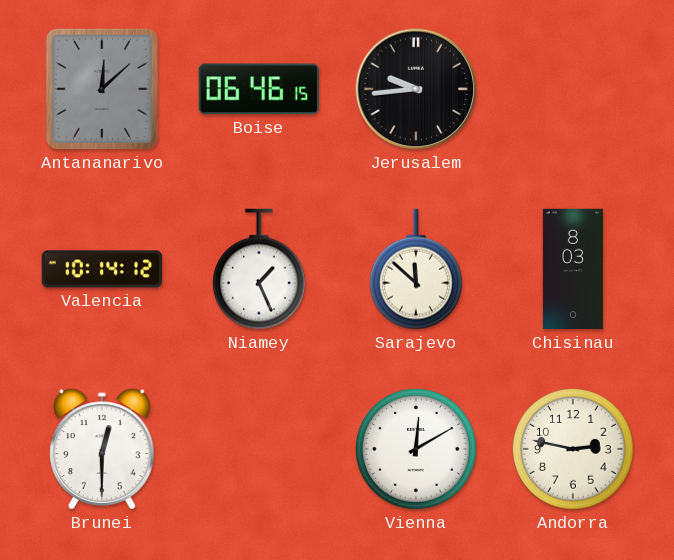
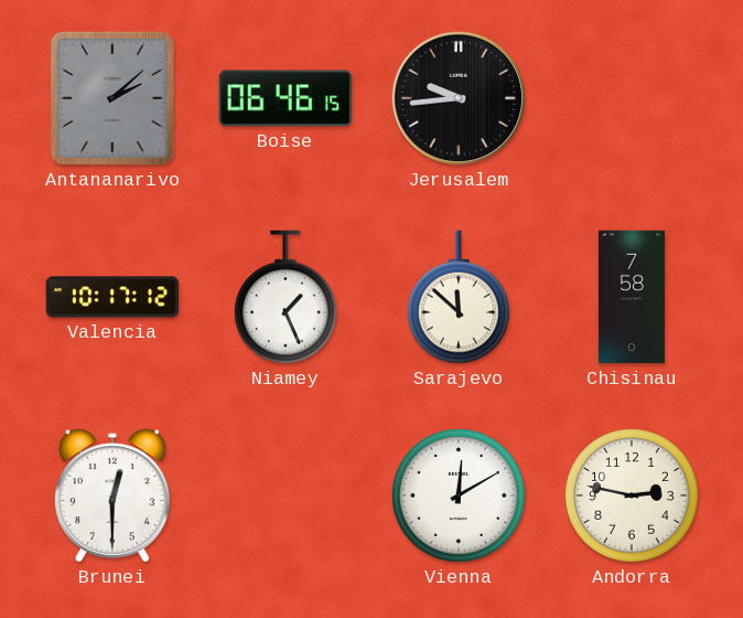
Antananarivo: 12:08 -> 2:08
Valencia: 10:14 -> 10:17
Chisinau: 8:03 -> 7:58
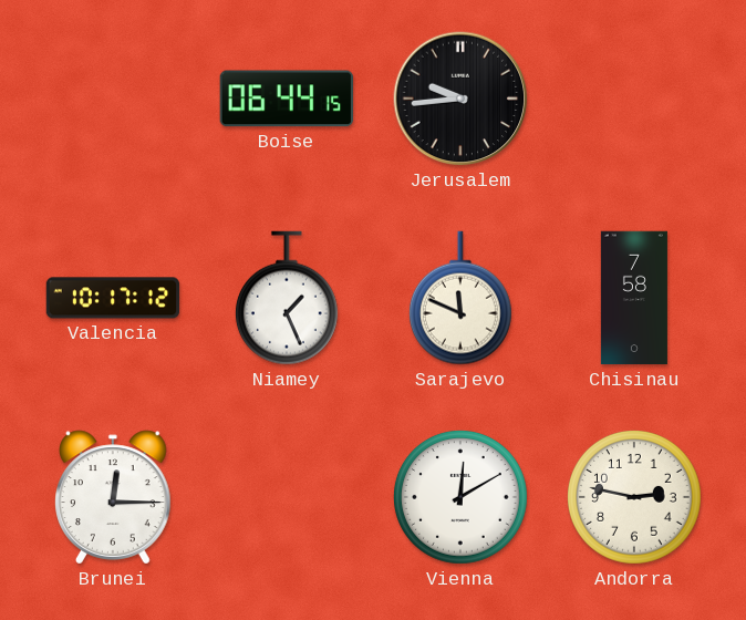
Antananarivo: 2:08 -> none
Boise: 06:46 -> 06:44
Sarajevo: 11:52 -> 11:49
Brunei: 12:30 -> 12:15
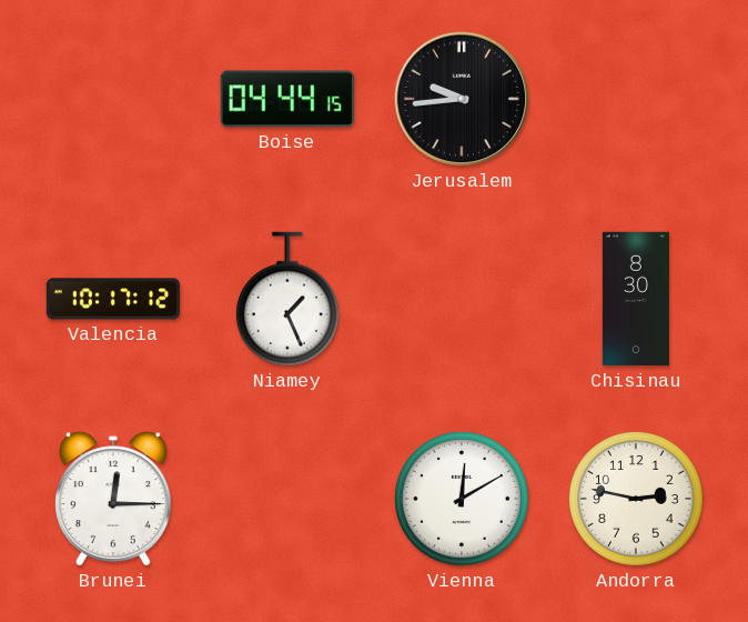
Boise: 06:44 -> 04:44
Sarajevo: 11:49 -> none
Chisinau: 7:58 -> 8:30
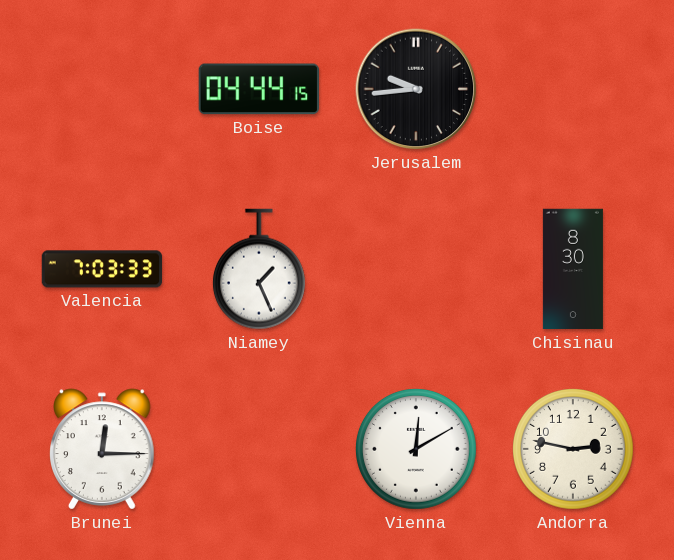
Valencia: 10:17 -> 7:03
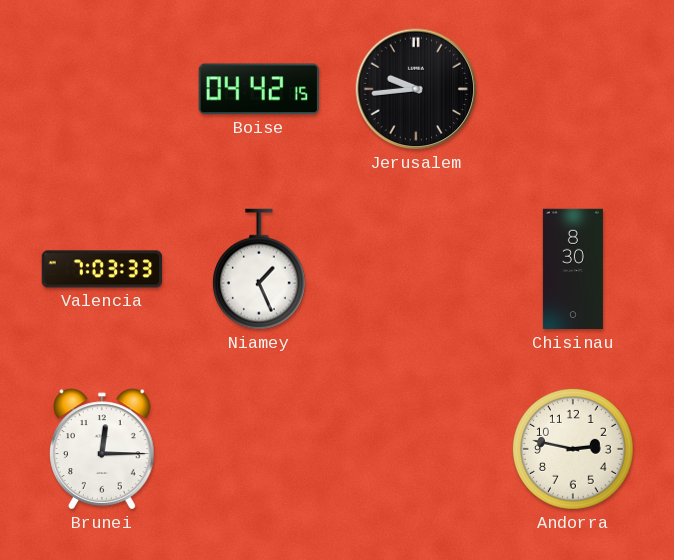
Boise: 04:44 -> 04:42
Vienna: 12:10 -> none
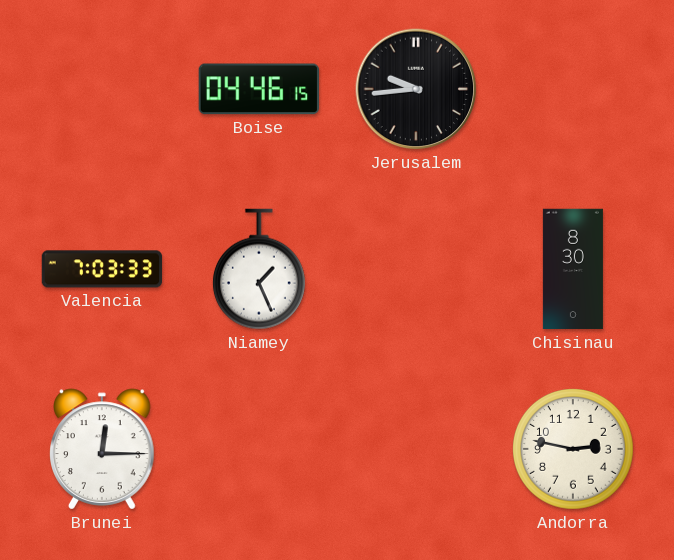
Boise: 04:42 -> 04:46
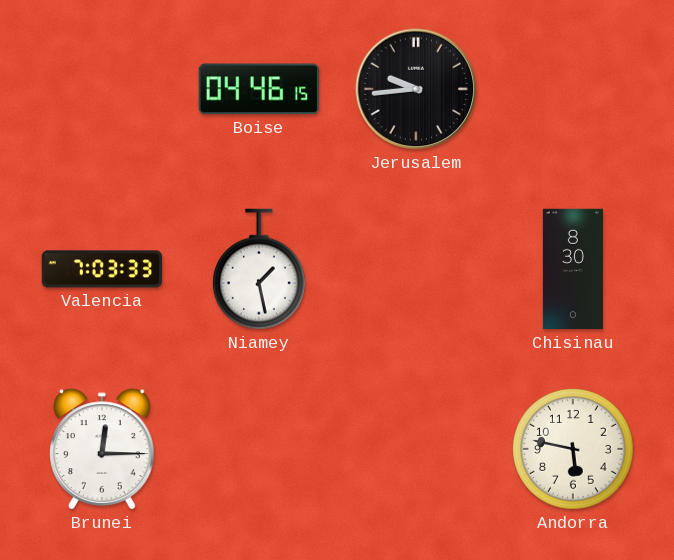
Niamey: 1:26 -> 1:28
Andorra: 2:47 -> 5:47
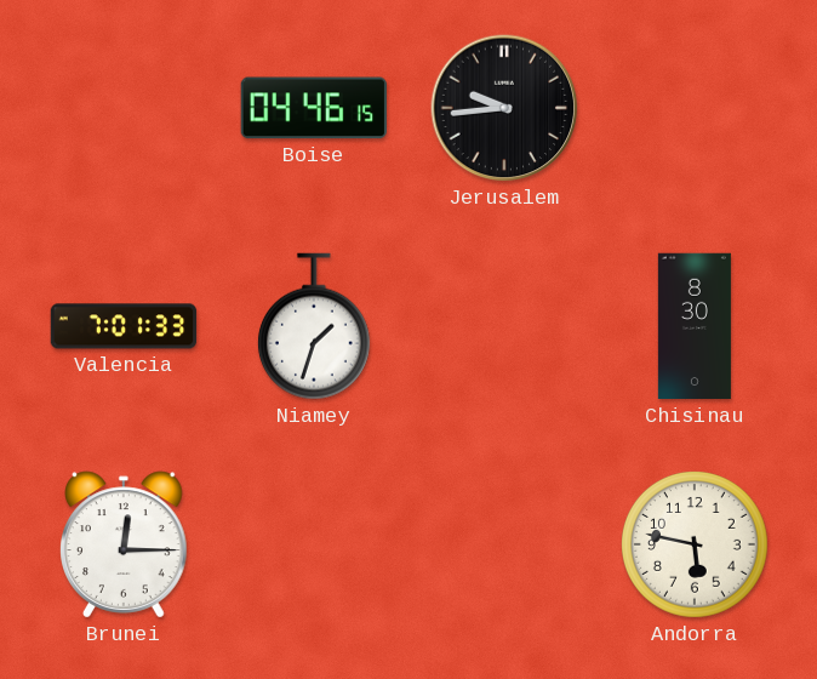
Valencia: 7:03 -> 7:01
Niamey: 1:28 -> 1:33
